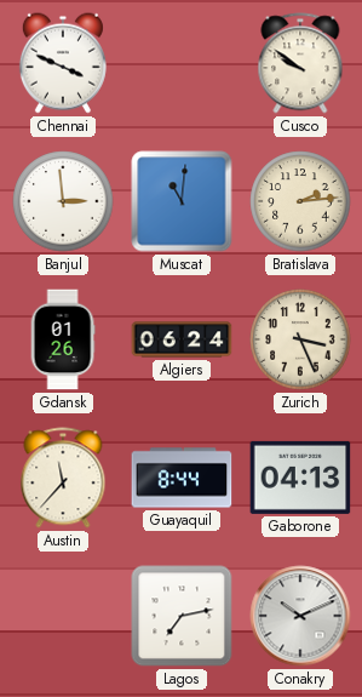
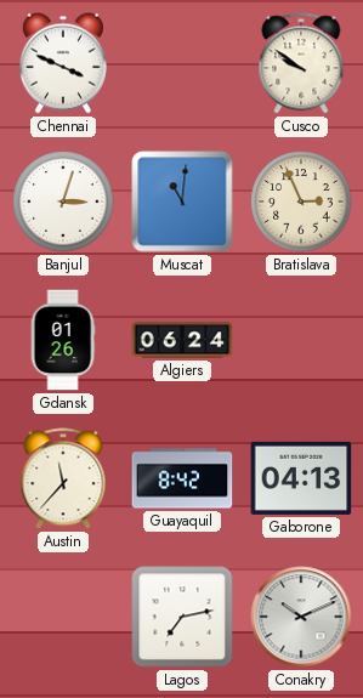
Banjul: 2:59 -> 3:03
Bratislava: 2:14 -> 2:56
Zurich: 3:26 -> none
Guayaquil: 8:44 -> 8:42
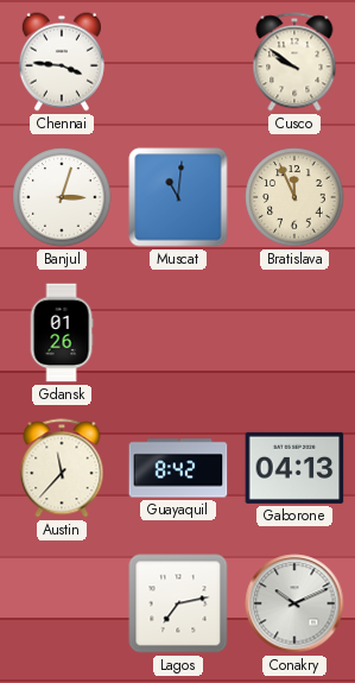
Chennai: 3:49 -> 3:46
Bratislava: 2:56 -> 11:56
Algiers: 06:24 -> none
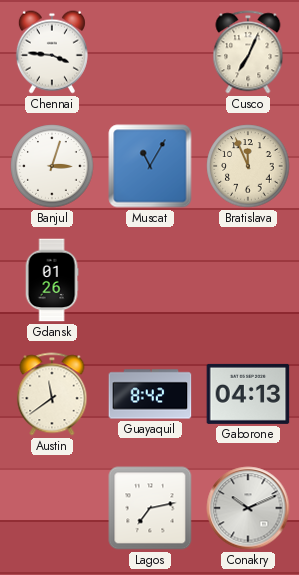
Cusco: 9:51 -> 7:04
Muscat: 11:01 -> 11:05
Austin: 11:37 -> 11:39
